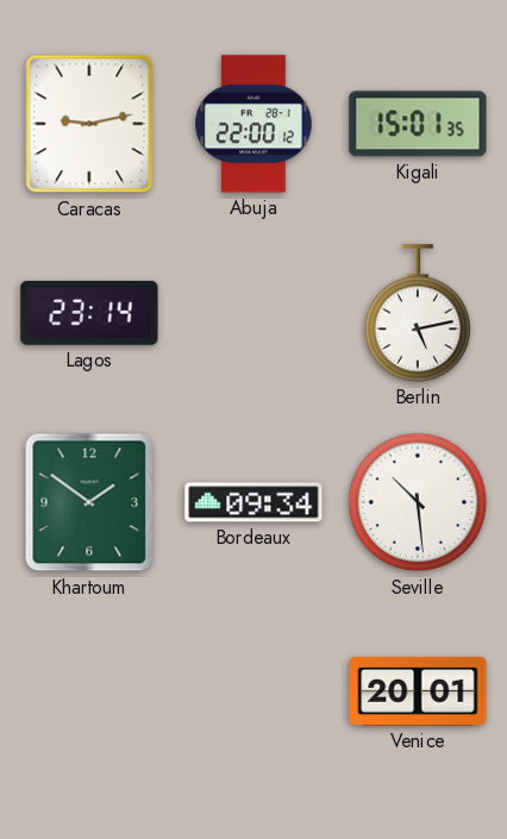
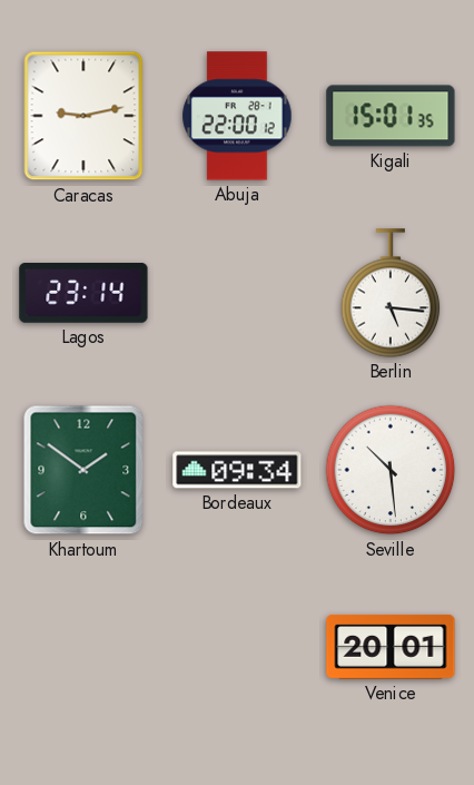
Berlin: 5:13 -> 5:16
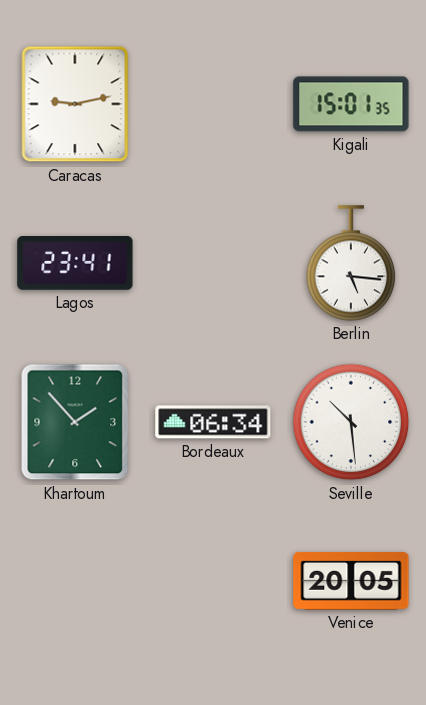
Abuja: 22:00 -> none
Lagos: 23:14 -> 23:41
Khartoum: 1:51 -> 1:53
Bordeaux: 09:34 -> 06:34
Venice: 20:01 -> 20:05
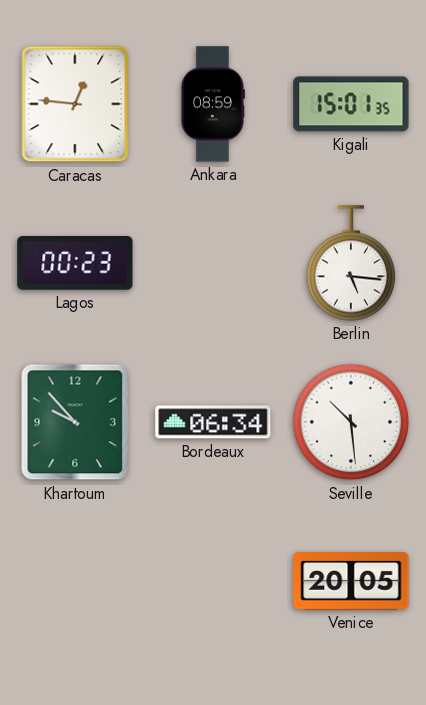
Caracas: 9:13 -> 12:46
Ankara: none -> 08:59
Lagos: 23:41 -> 00:23
Khartoum: 1:53 -> 9:53
